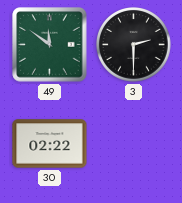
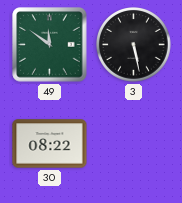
3: 2:30 -> 5:28
30: 02:22 -> 08:22
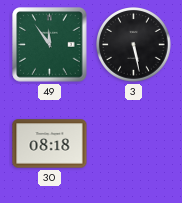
49: 11:51 -> 11:54
30: 08:22 -> 08:18
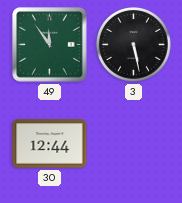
30: 08:18 -> 12:44
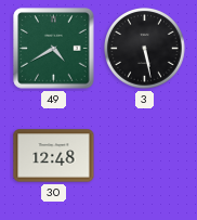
49: 11:54 -> 4:40
30: 12:44 -> 12:48
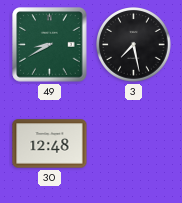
49: 4:40 -> 8:40
3: 5:28 -> 7:28
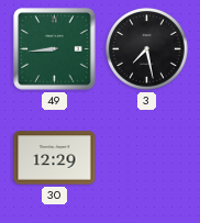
49: 8:40 -> 8:44
30: 12:48 -> 12:29
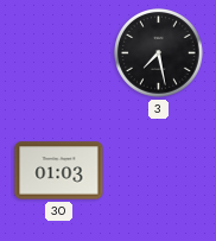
49: 8:44 -> none
30: 12:29 -> 01:03
